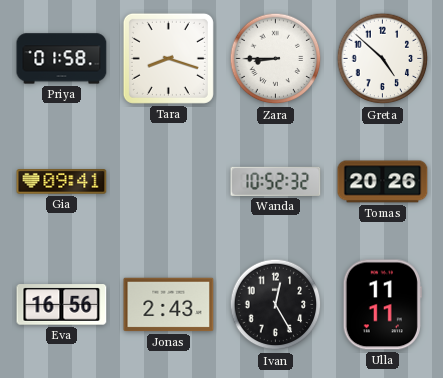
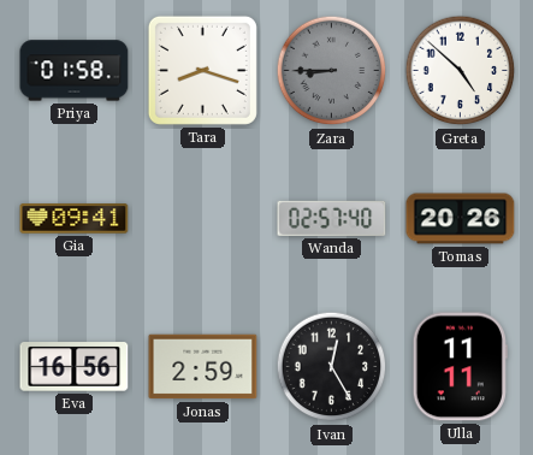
Zara dial: white -> grey
Wanda: 10:52 -> 02:57
Jonas: 2:43 -> 2:59
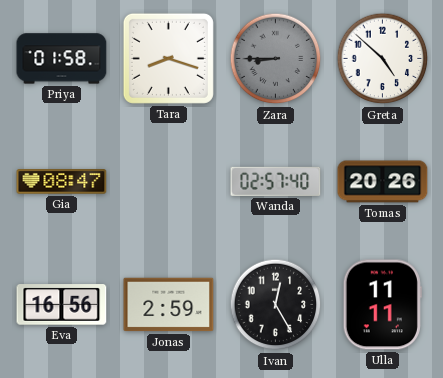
Gia: 09:41 -> 08:47
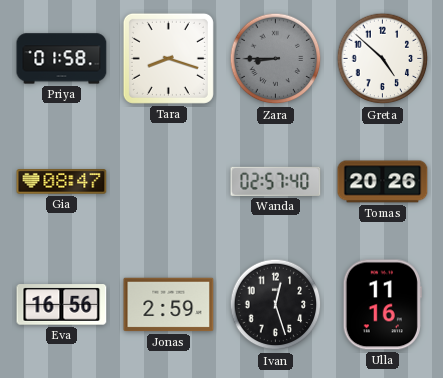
Ivan: 12:25 -> 12:27
Ulla: 11:11 -> 11:16
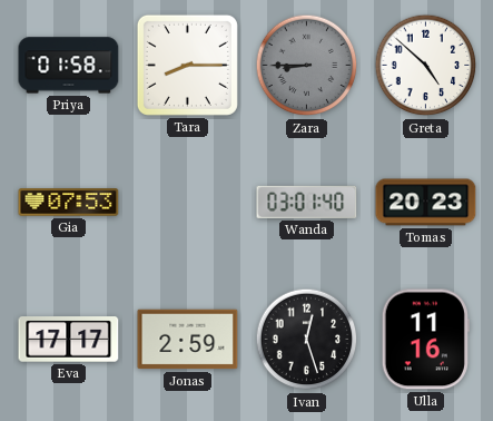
Tara: 8:18 -> 8:15
Gia: 08:47 -> 07:53
Wanda: 02:57 -> 03:01
Tomas: 20:26 -> 20:23
Eva: 16:56 -> 17:17
